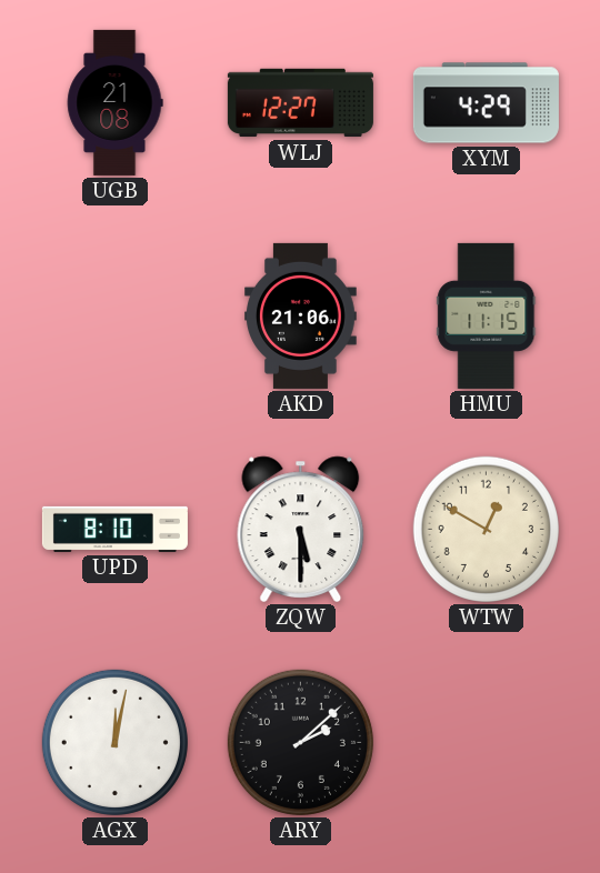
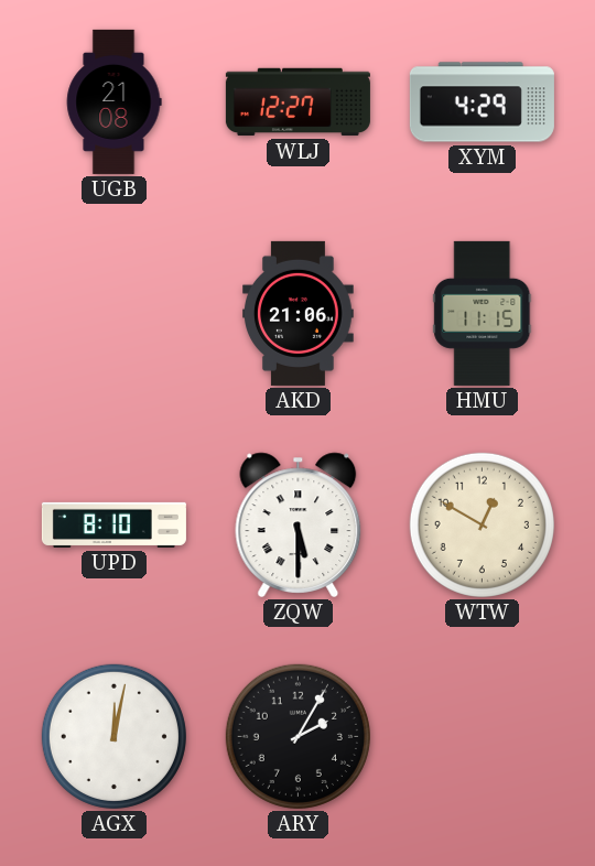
ARY: 2:08 -> 2:05
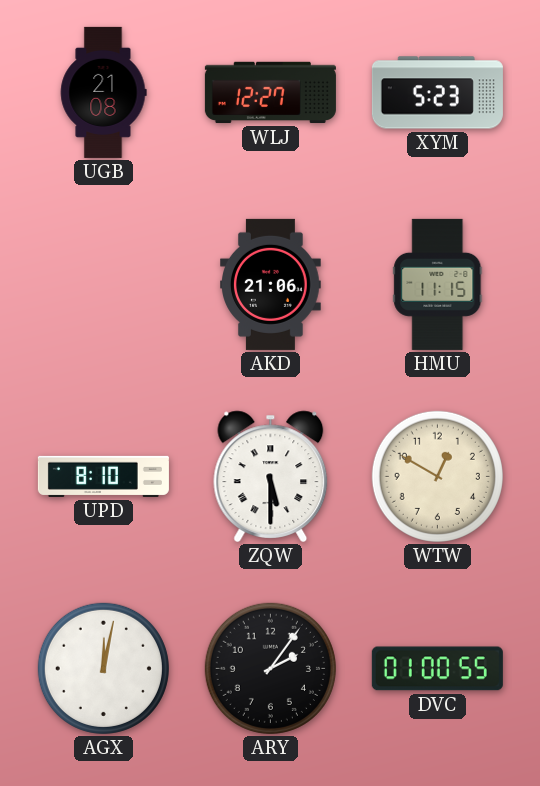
XYM: 4:29 -> 5:23
ARY: 2:05 -> 2:06
DVC: none -> 01:00
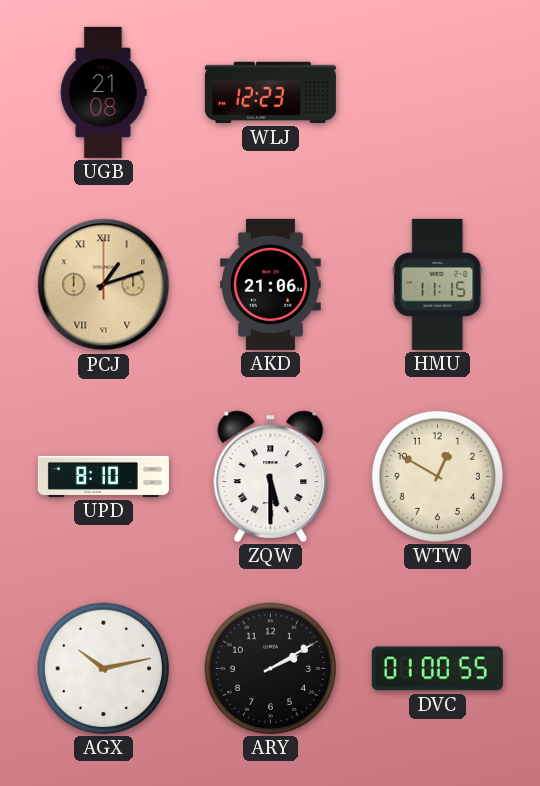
WLJ: 12:27 -> 12:23
XYM: 5:23 -> none
PCJ: none -> 1:12
AGX: 12:02 -> 10:13
ARY: 2:06 -> 2:10
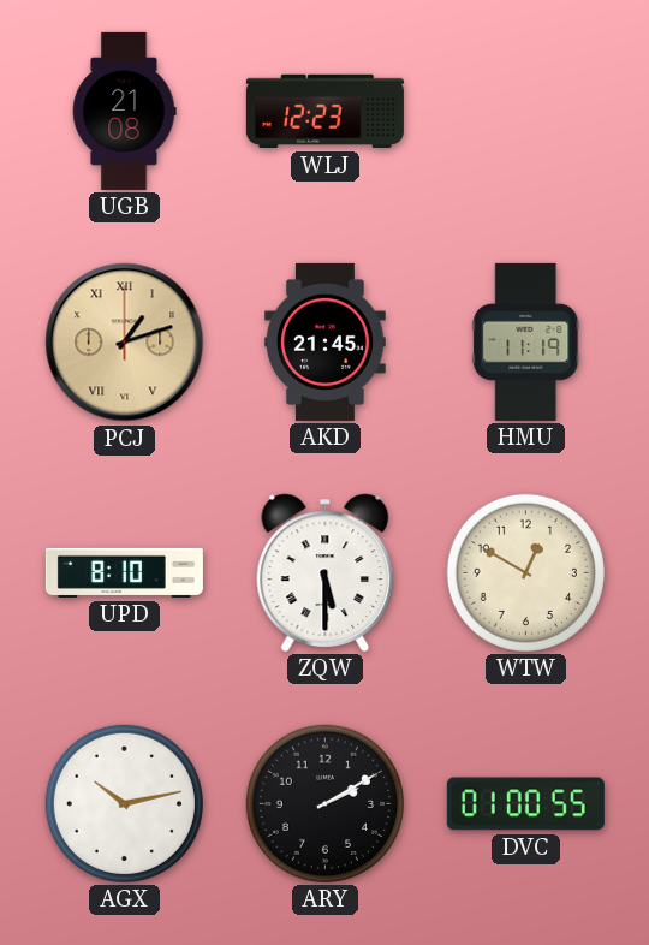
AKD: 21:06 -> 21:45
HMU: 11:15 -> 11:19
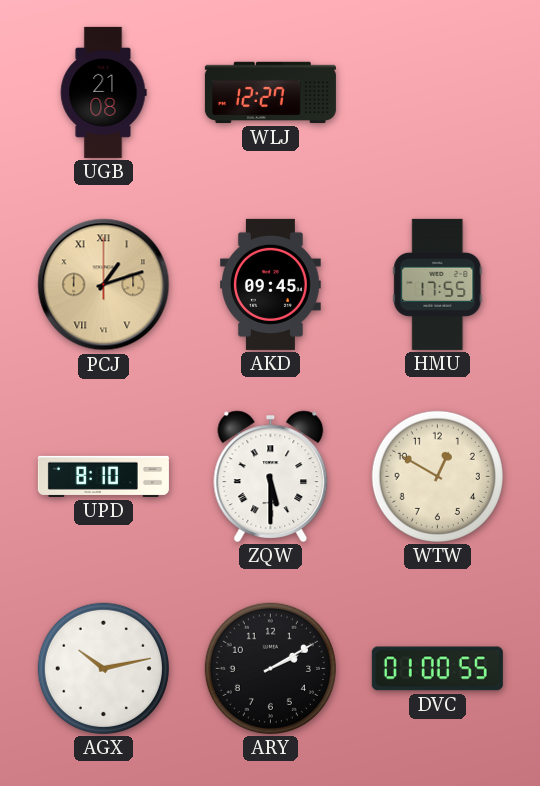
WLJ: 12:23 -> 12:27
AKD: 21:45 -> 09:45
HMU: 11:19 -> 17:55
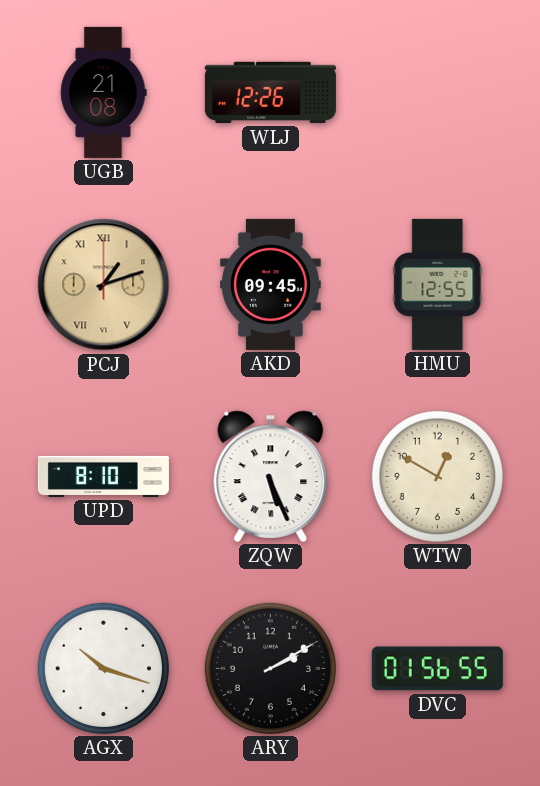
WLJ: 12:27 -> 12:26
HMU: 17:55 -> 12:55
ZQW: 5:30 -> 5:26
AGX: 10:13 -> 10:18
DVC: 01:00 -> 01:56
